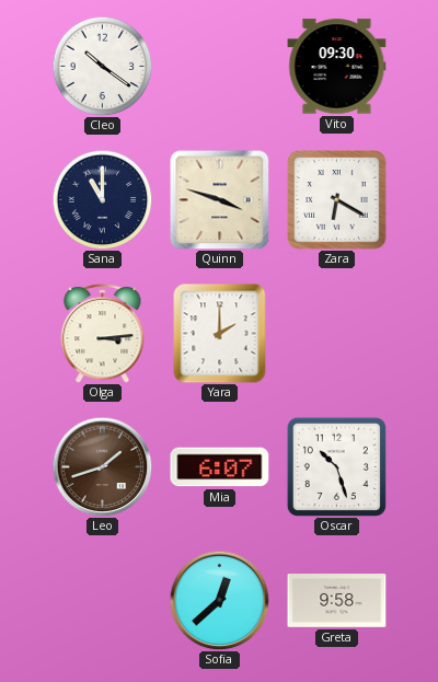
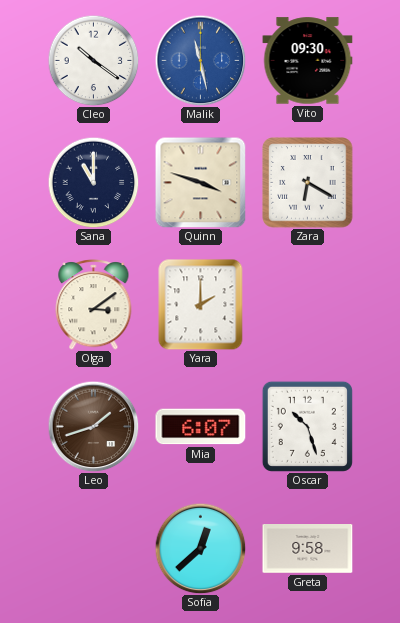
Malik: none -> 11:28
Olga: 3:14 -> 3:09
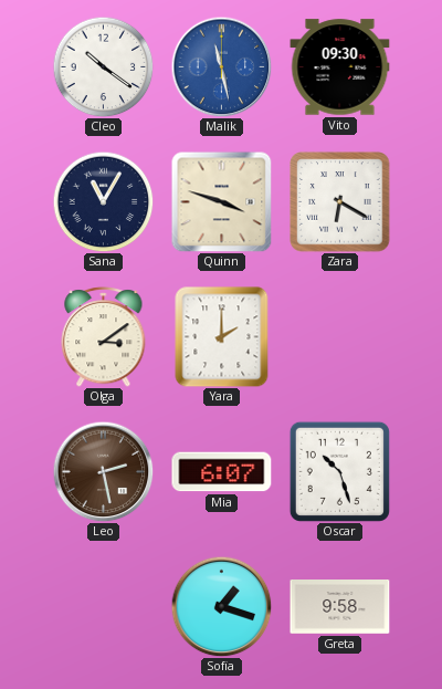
Sana: 11:00 -> 11:05
Leo: 1:42 -> 2:28
Sofia: 12:38 -> 1:18
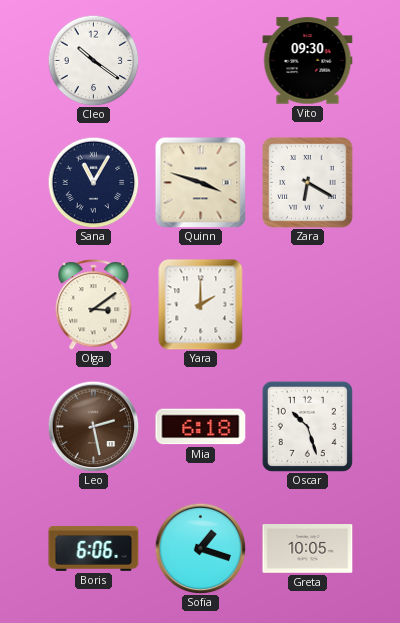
Malik: 11:28 -> none
Mia: 6:07 -> 6:18
Boris: none -> 6:06
Greta: 9:58 -> 10:05
